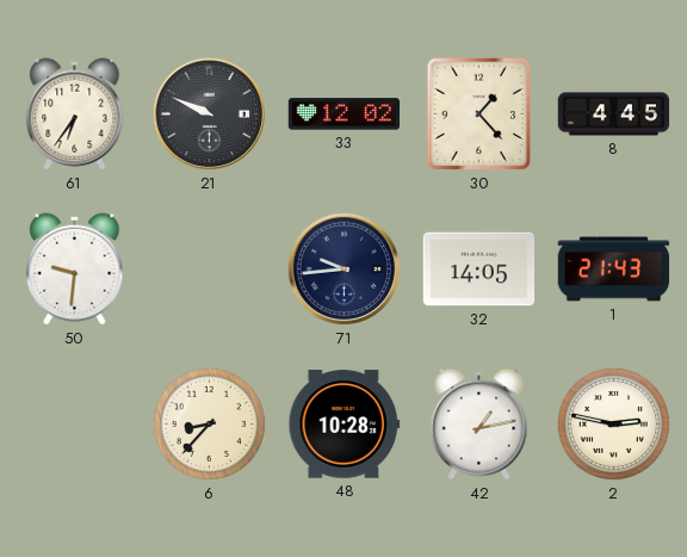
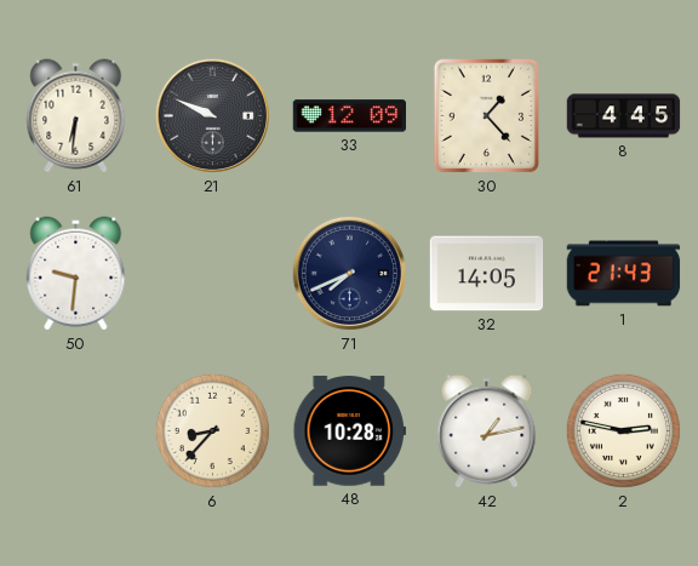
61: 6:36 -> 6:31
33: 12:02 -> 12:09
71: 9:44 -> 7:41
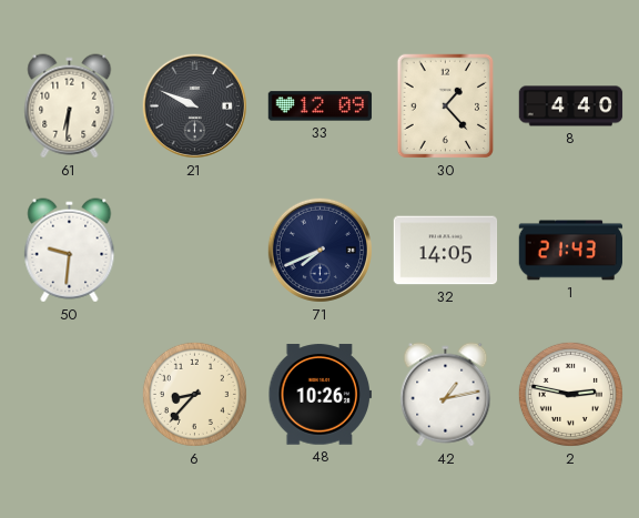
8: 4:45 -> 4:40
48: 10:28 -> 10:26
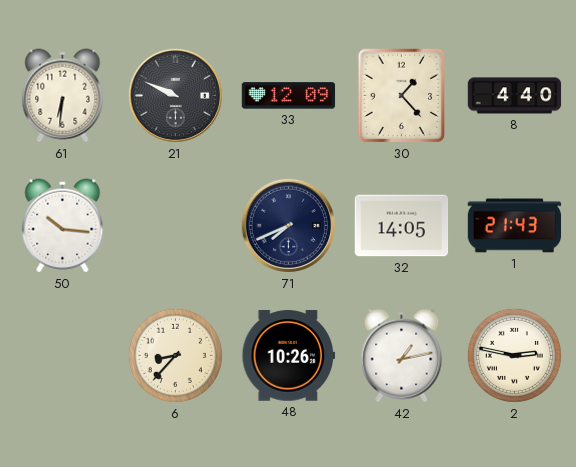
50: 9:31 -> 10:16
